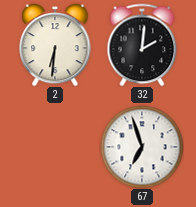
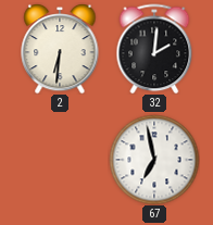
67: 6:57 -> 6:58
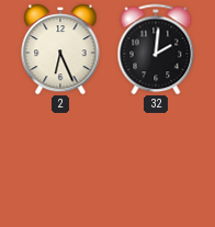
2: 6:31 -> 6:26
67: 6:58 -> none
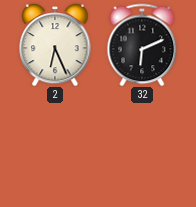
32: 2:01 -> 6:11
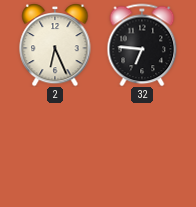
32: 6:11 -> 6:46
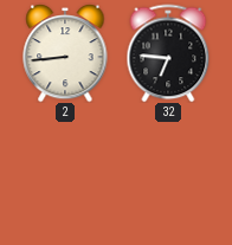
2: 6:26 -> 8:44
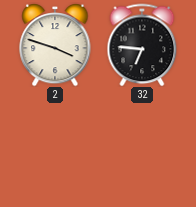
2: 8:44 -> 3:48
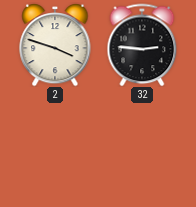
32: 6:46 -> 2:46
